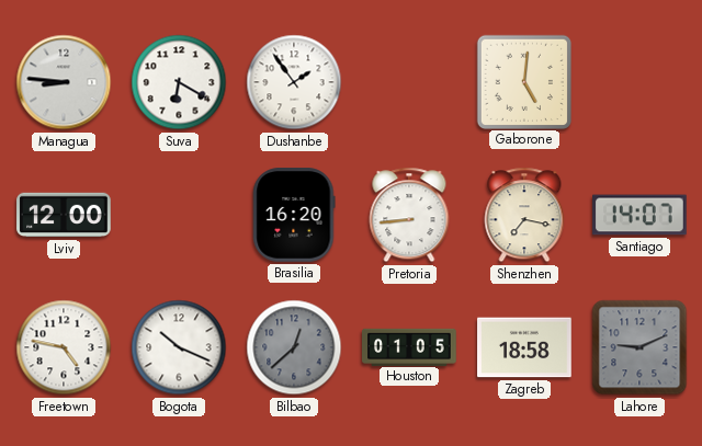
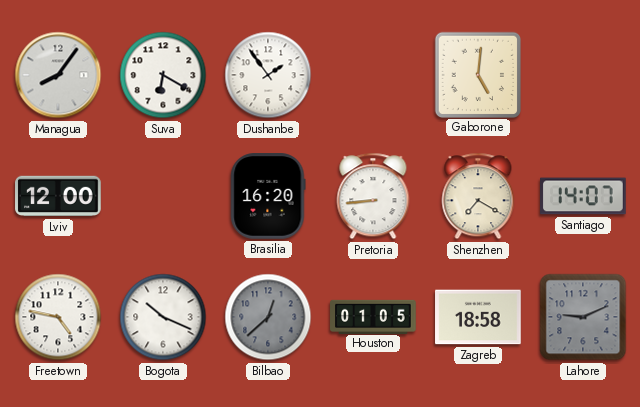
Managua: 8:46 -> 8:06
Shenzhen: 7:17 -> 7:20
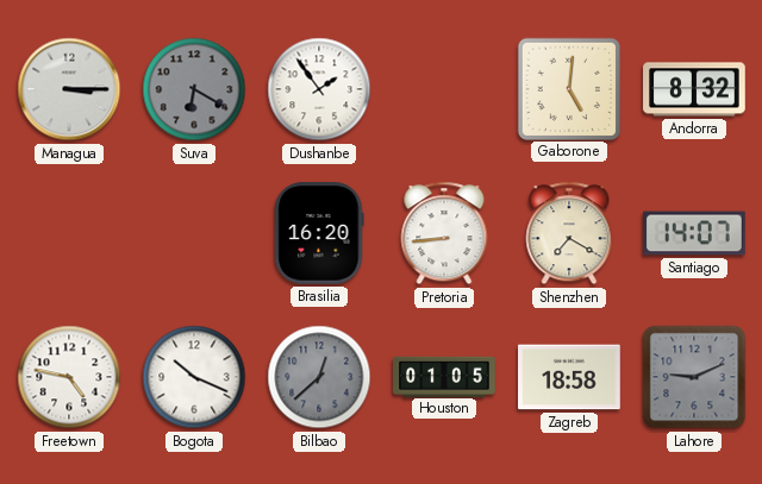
Managua: 8:06 -> 3:15
Suva dial: white -> grey
Andorra: none -> 8:32
Lviv: 12:00 -> none
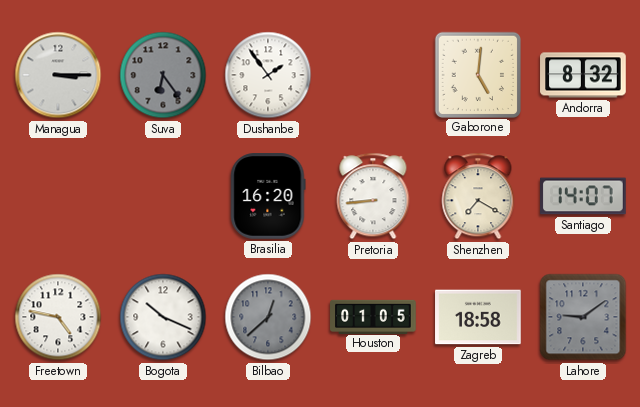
Suva: 6:20 -> 6:24
Lahore: 9:11 -> 9:09
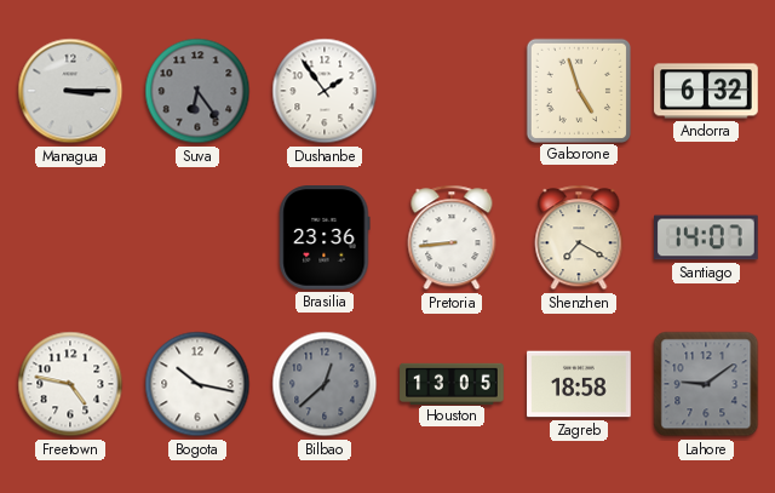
Gaborone: 5:01 -> 4:57
Andorra: 8:32 -> 6:32
Brasilia: 16:20 -> 23:36
Bogota: 10:19 -> 10:17
Houston: 01:05 -> 13:05
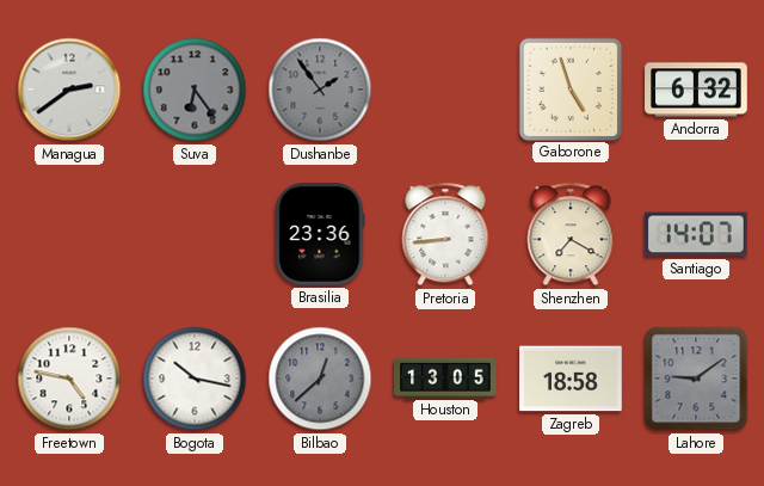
Managua: 3:15 -> 2:39
Dushanbe dial: white -> grey
